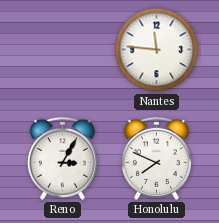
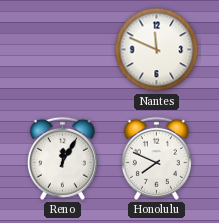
Nantes: 11:46 -> 11:49
Reno: 3:05 -> 12:05
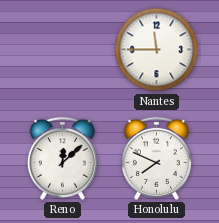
Nantes: 11:49 -> 11:45
Reno: 12:05 -> 12:08
